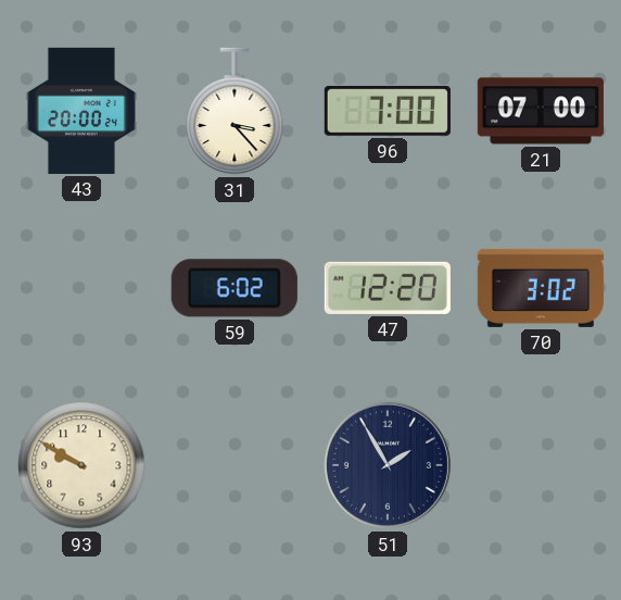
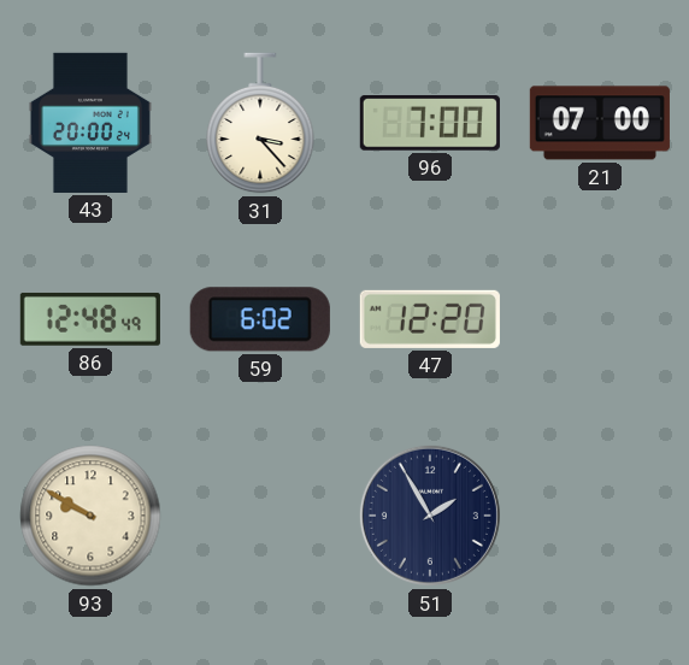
86: none -> 12:48
70: 3:02 -> none
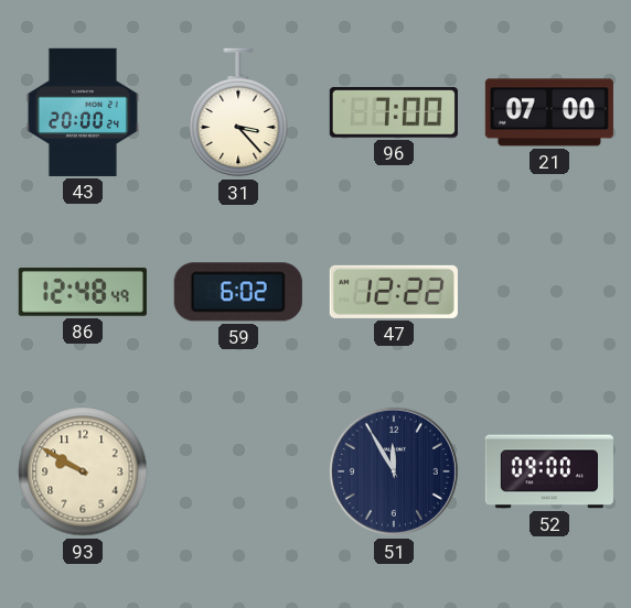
47: 12:20 -> 12:22
51: 1:55 -> 11:55
52: none -> 09:00
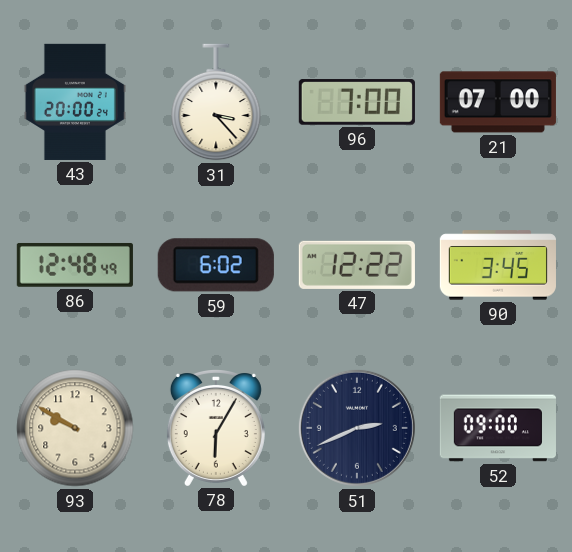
90: none -> 3:45
78: none -> 6:05
51: 11:55 -> 2:41
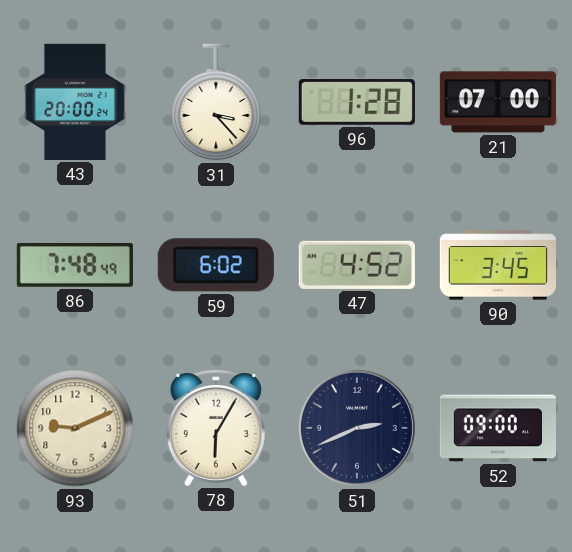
96: 7:00 -> 1:28
86: 12:48 -> 7:48
47: 12:22 -> 4:52
93: 9:50 -> 9:11
